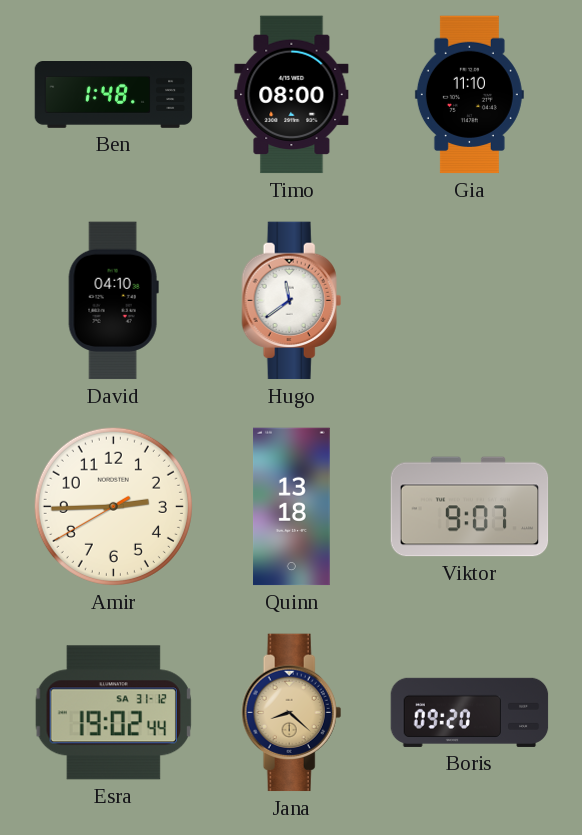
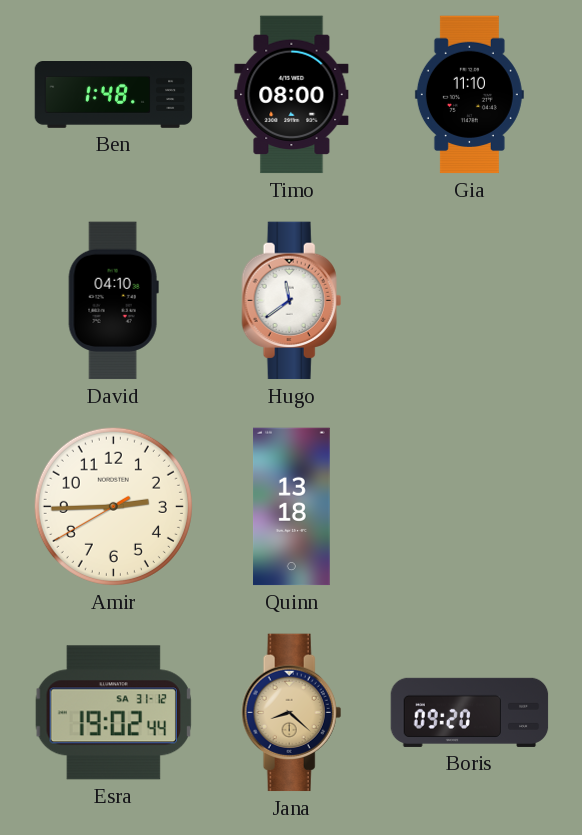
Viktor: 9:07 -> none
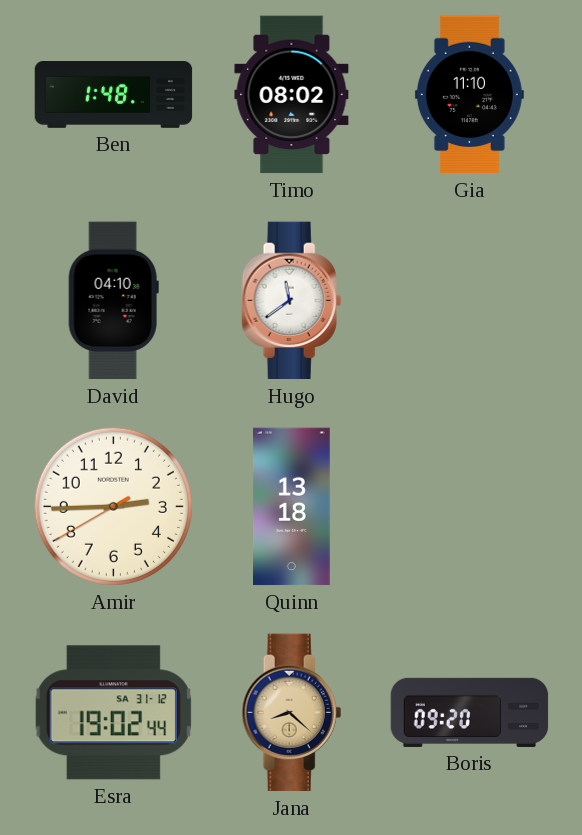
Timo: 08:00 -> 08:02
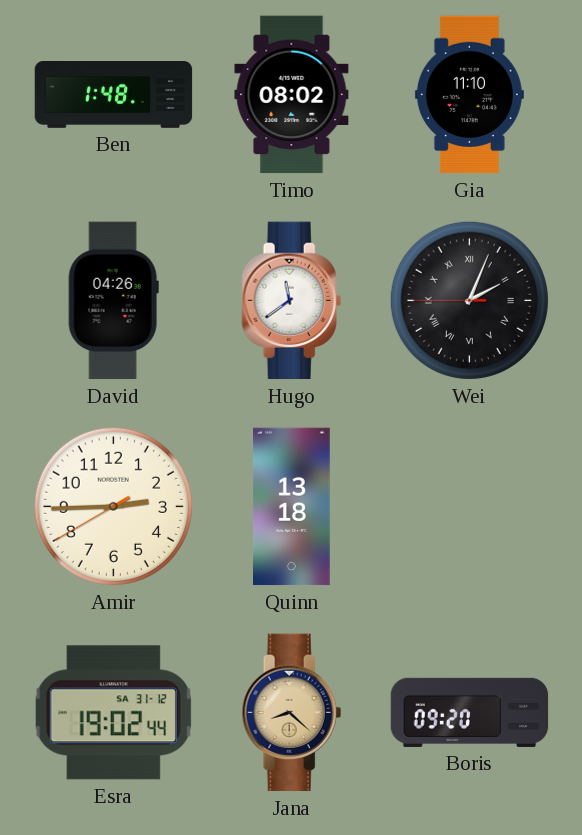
David: 04:10 -> 04:26
Wei: none -> 2:03
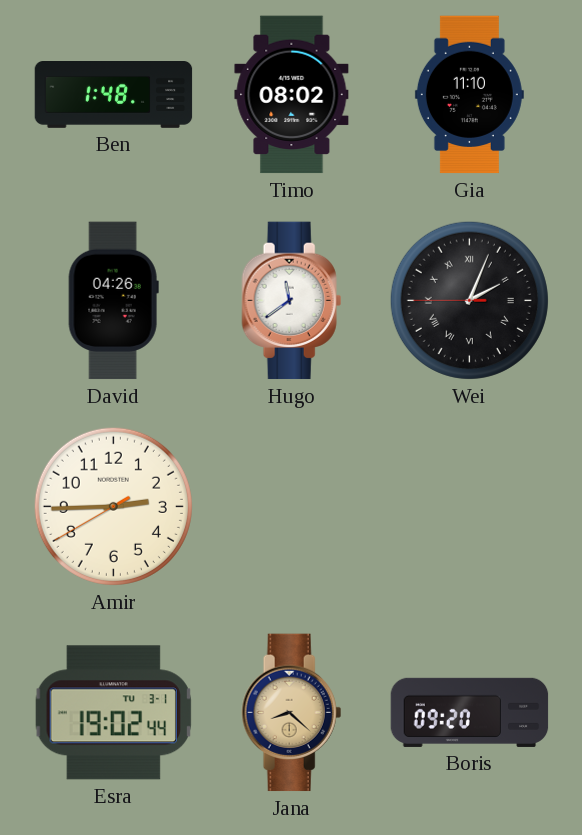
Quinn: 13:18 -> none
Esra date: SA 31-12 -> TU 3-1
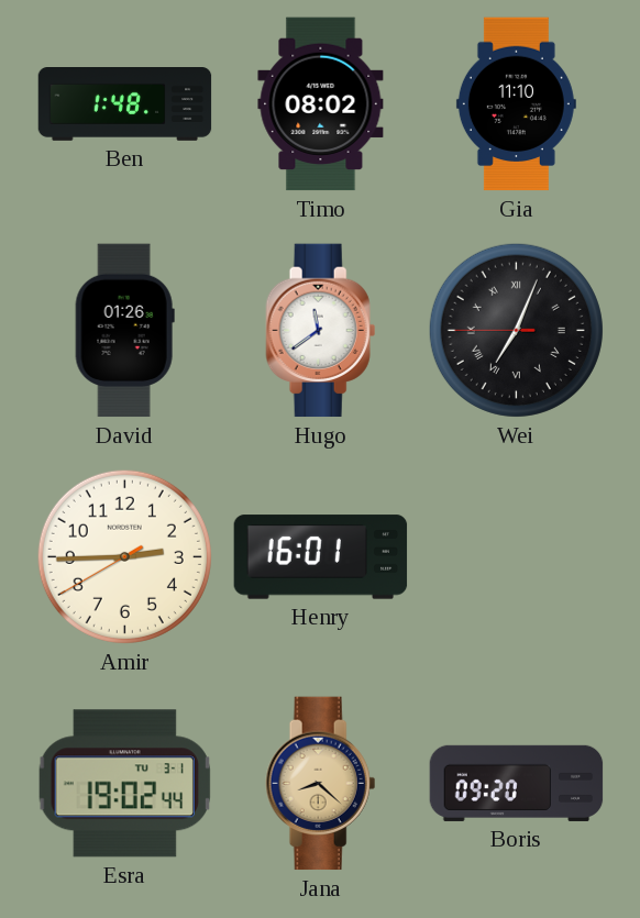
David: 04:26 -> 01:26
Wei: 2:03 -> 7:03
Henry: none -> 16:01
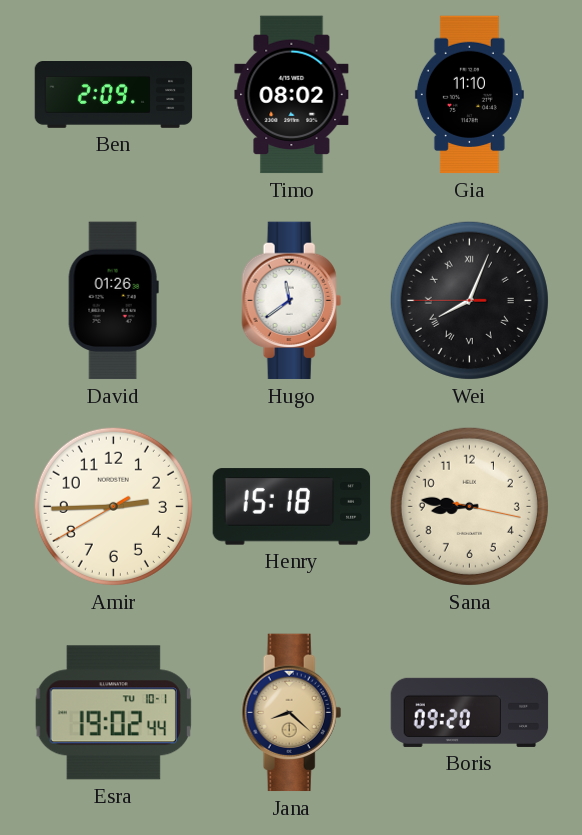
Ben: 1:48 -> 2:09
Wei: 7:03 -> 8:03
Henry: 16:01 -> 15:18
Sana: none -> 8:46
Esra date: TU 3-1 -> TU 10-1
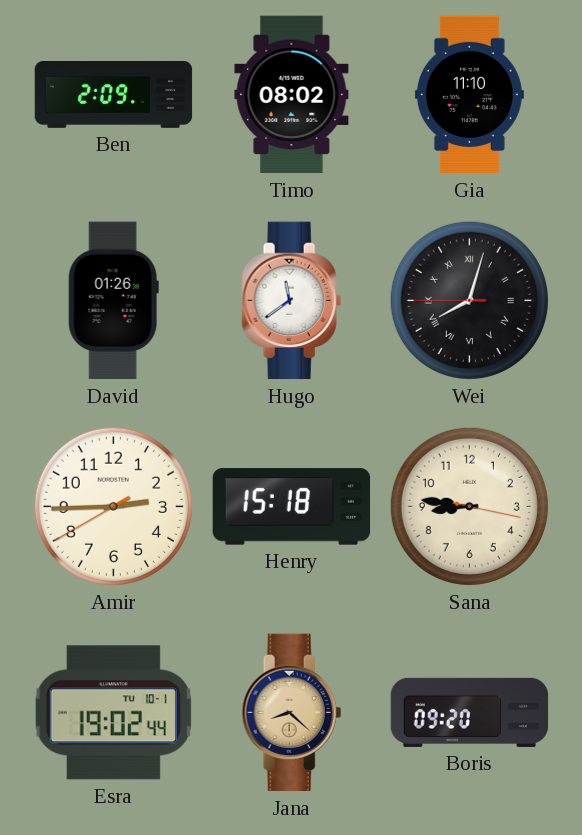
Wei: 8:03 -> 8:02
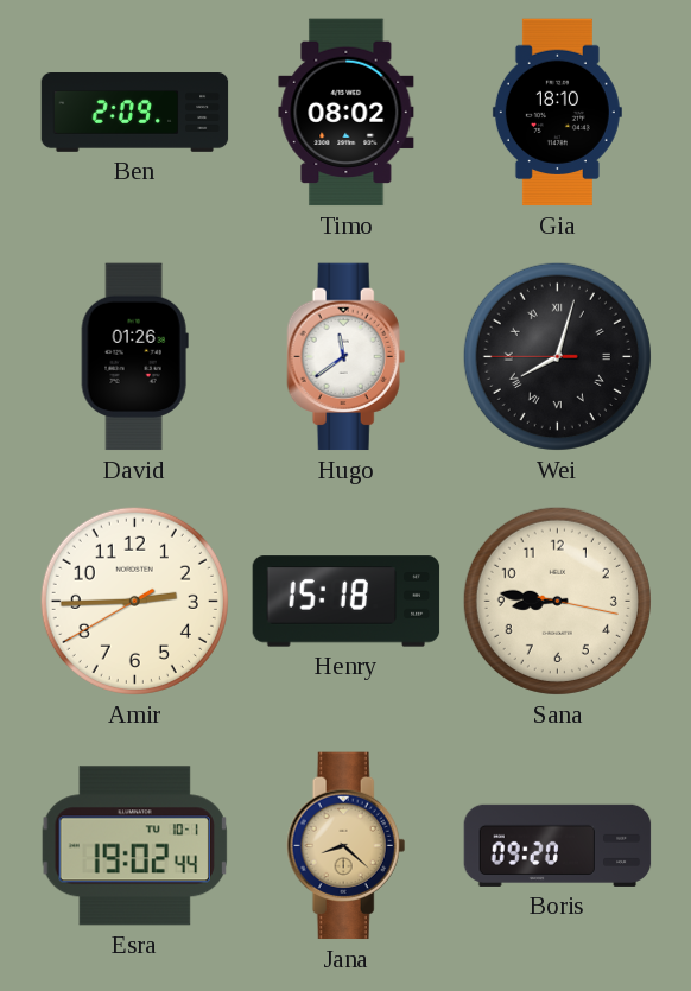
Gia: 11:10 -> 18:10
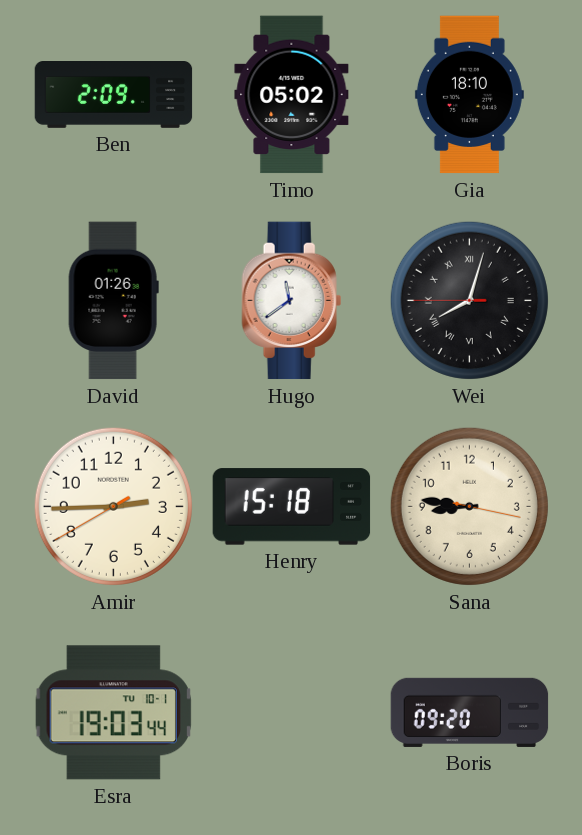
Timo: 08:02 -> 05:02
Esra: 19:02 -> 19:03
Jana: 8:22 -> none
